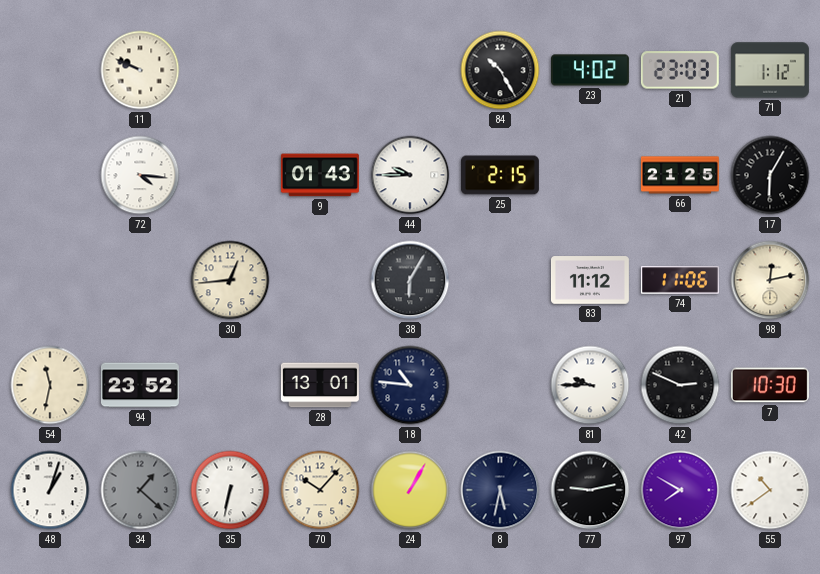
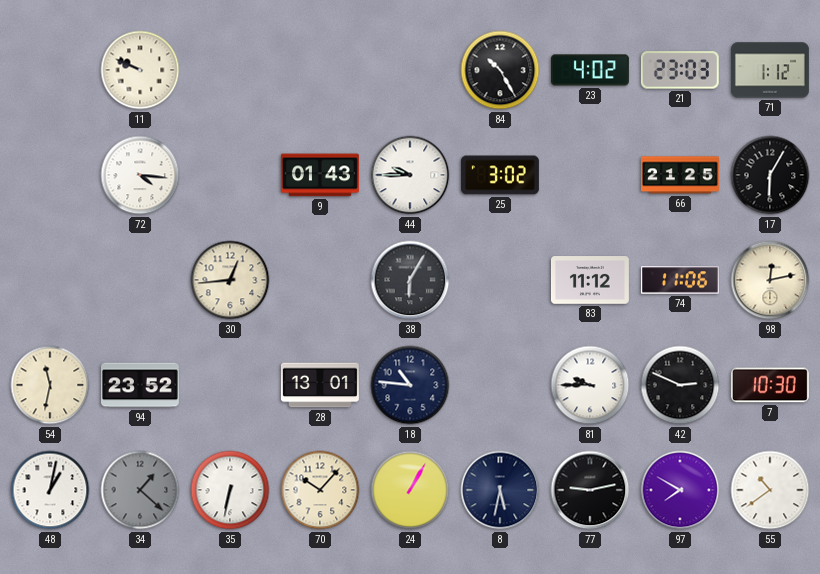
25: 2:15 -> 3:02
48: 1:03 -> 1:02
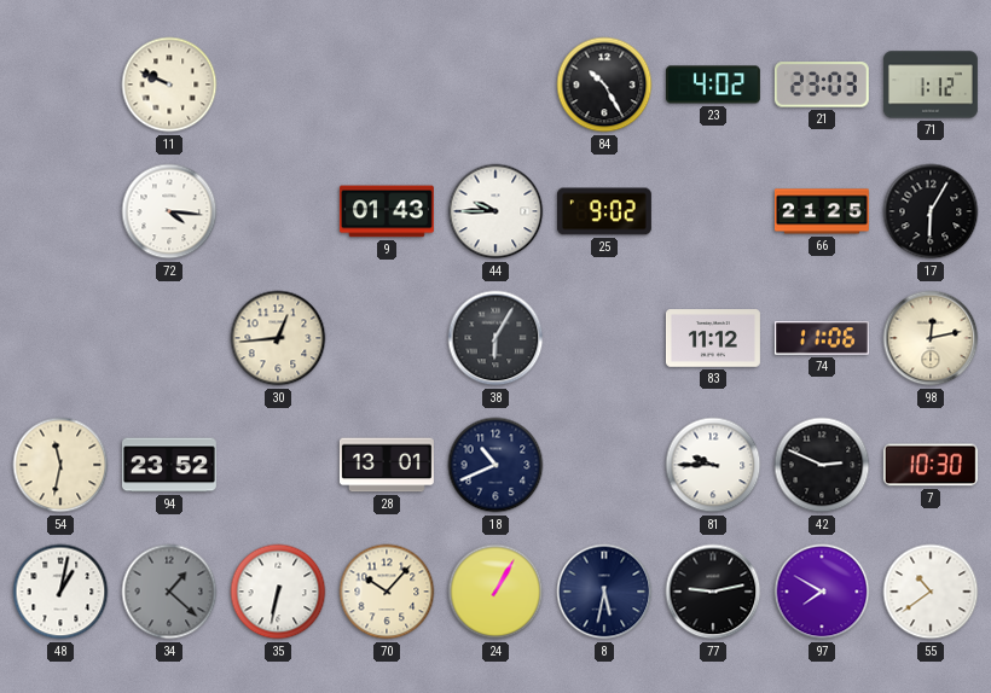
25: 3:02 -> 9:02
18: 10:46 -> 10:41
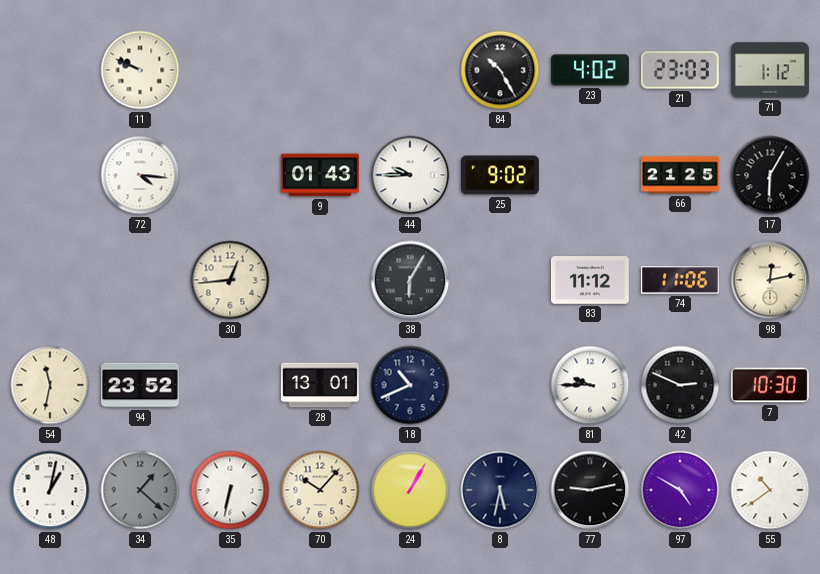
97: 7:50 -> 4:50
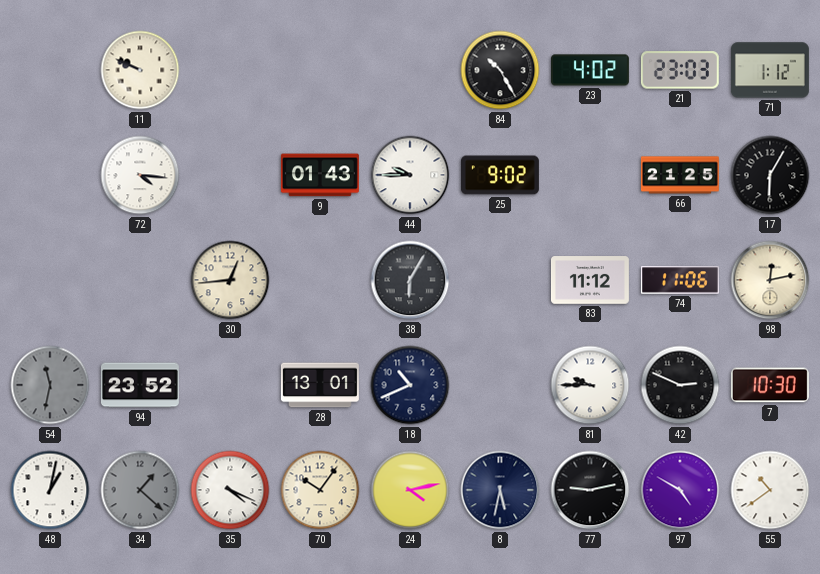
54 dial: cream -> grey
35: 6:32 -> 4:19
70: 10:07 -> 10:06
24: 1:05 -> 4:13
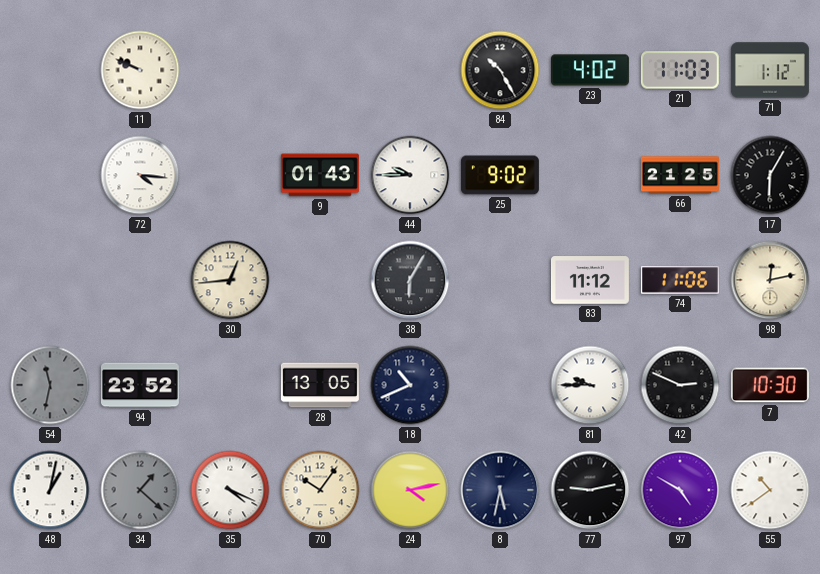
21: 23:03 -> 11:03
28: 13:01 -> 13:05
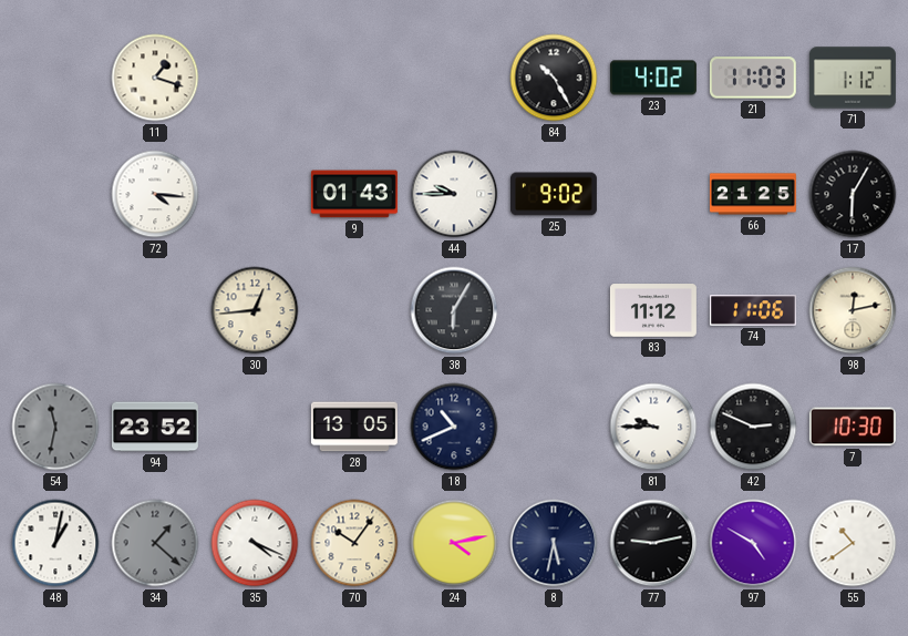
11: 9:49 -> 1:18
